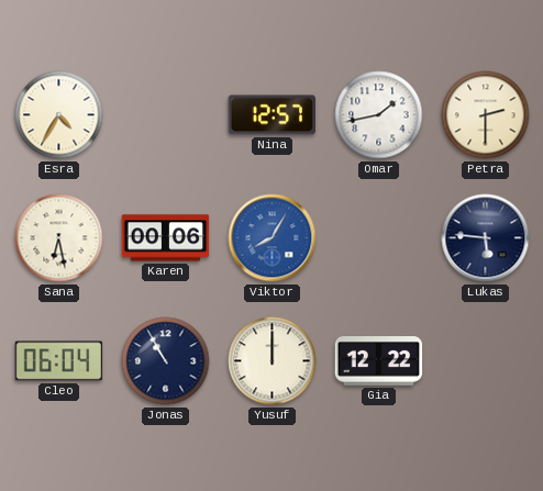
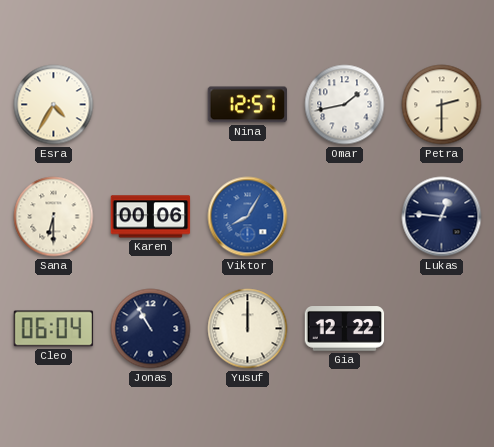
Sana: 6:28 -> 6:30
Lukas: 5:46 -> 12:46
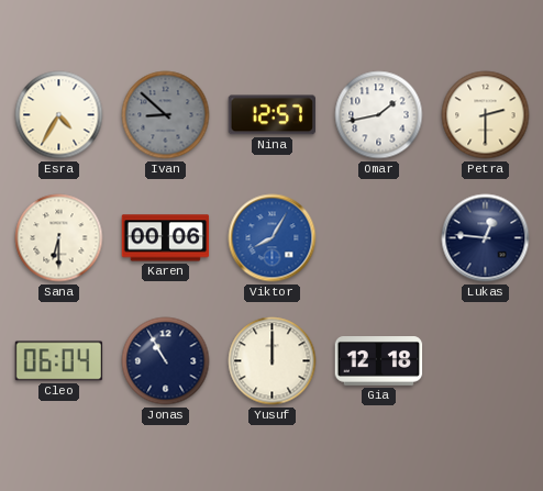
Ivan: none -> 8:52
Gia: 12:22 -> 12:18
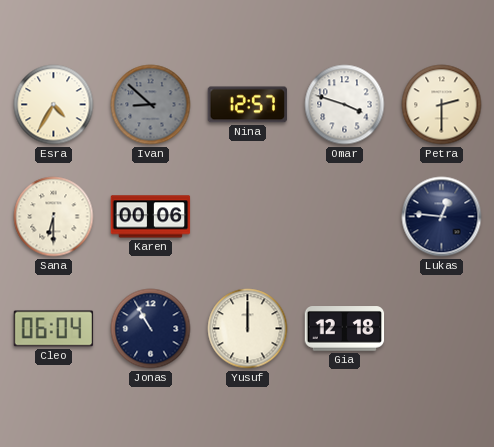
Omar: 1:43 -> 3:48
Viktor: 8:05 -> none
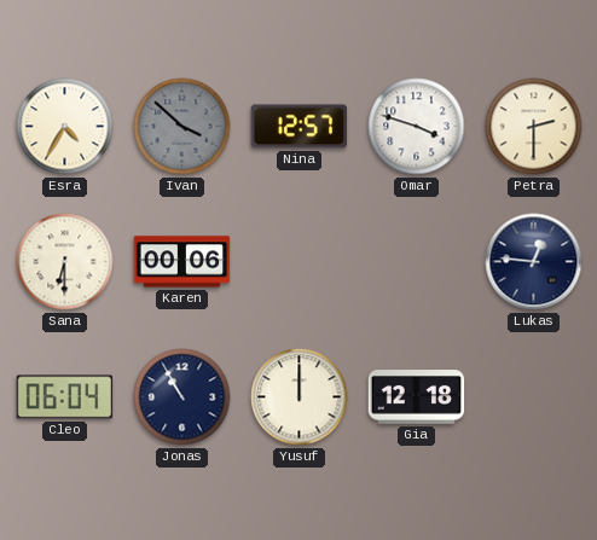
Ivan: 8:52 -> 3:52
